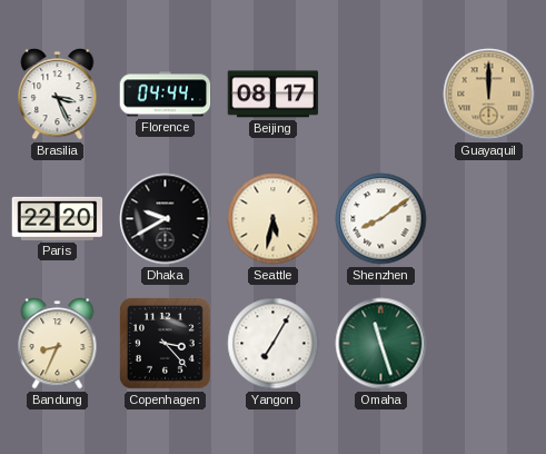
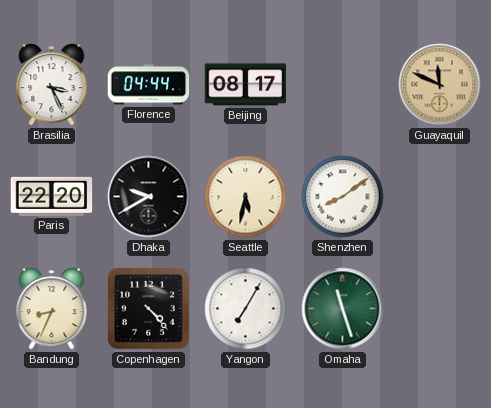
Guayaquil: 12:00 -> 11:49
Copenhagen: 3:23 -> 4:23
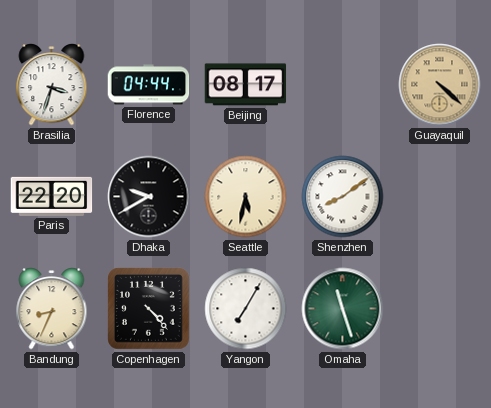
Brasilia: 3:26 -> 3:33
Guayaquil: 11:49 -> 4:22
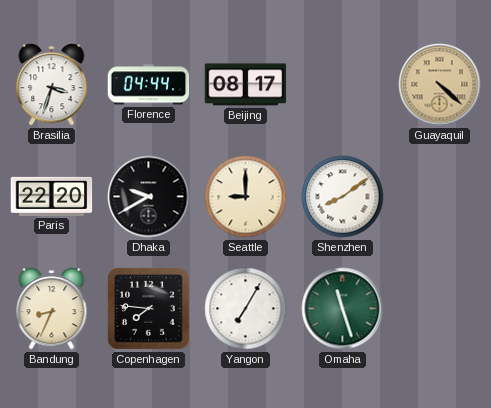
Seattle: 5:32 -> 9:00
Copenhagen: 4:23 -> 7:46
